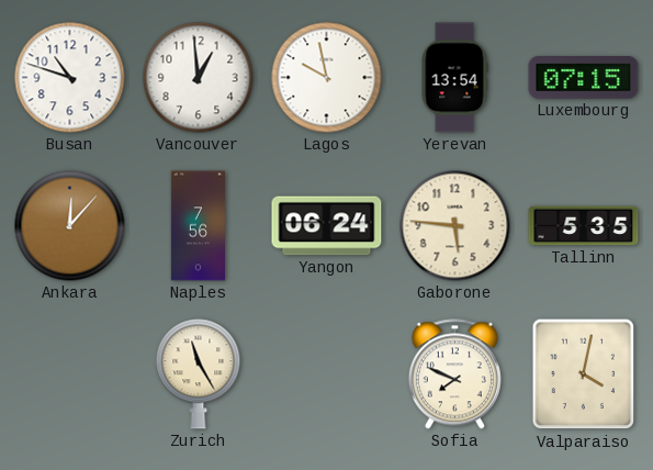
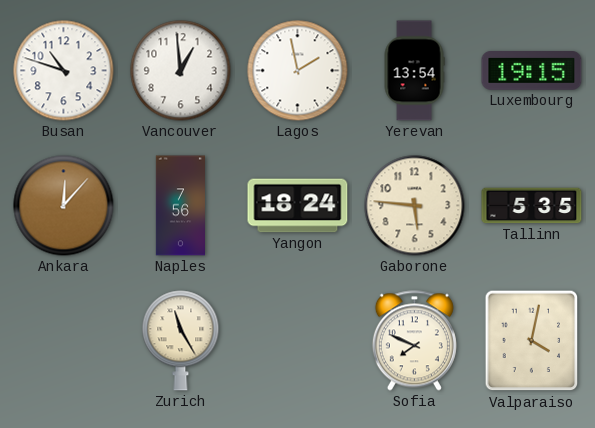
Lagos: 9:58 -> 1:58
Luxembourg: 07:15 -> 19:15
Yangon: 06:24 -> 18:24
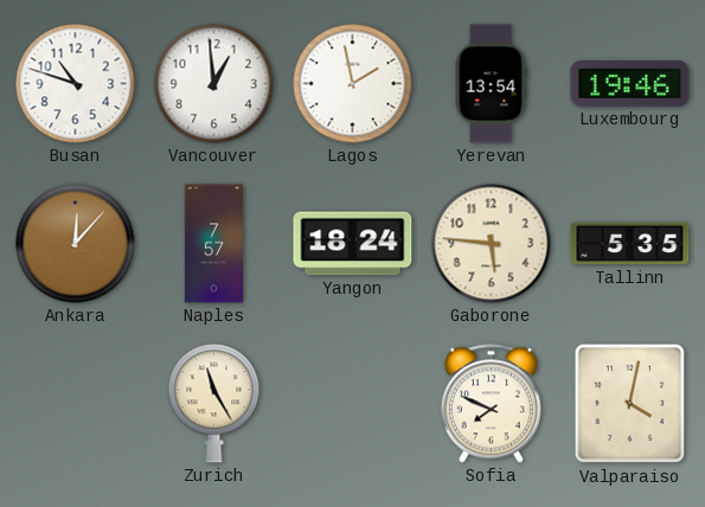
Luxembourg: 19:15 -> 19:46
Naples: 7:56 -> 7:57
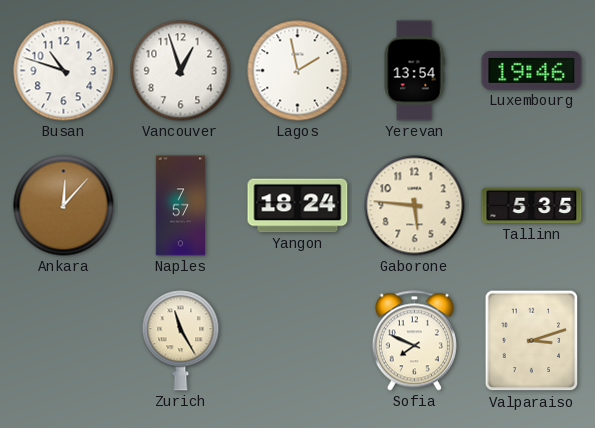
Vancouver: 12:59 -> 12:57
Valparaiso: 4:02 -> 3:12
